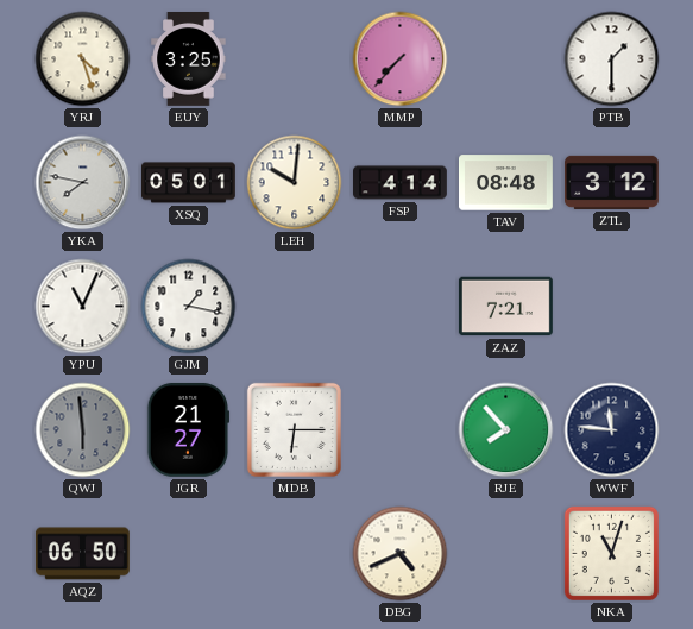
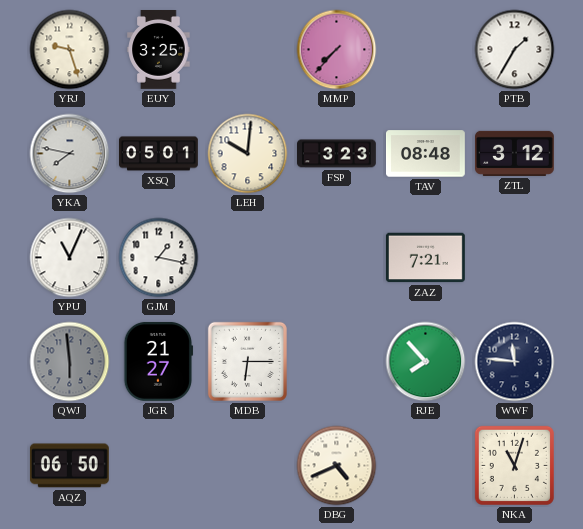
YRJ: 4:27 -> 9:27
PTB: 1:30 -> 1:35
FSP: 4:14 -> 3:23
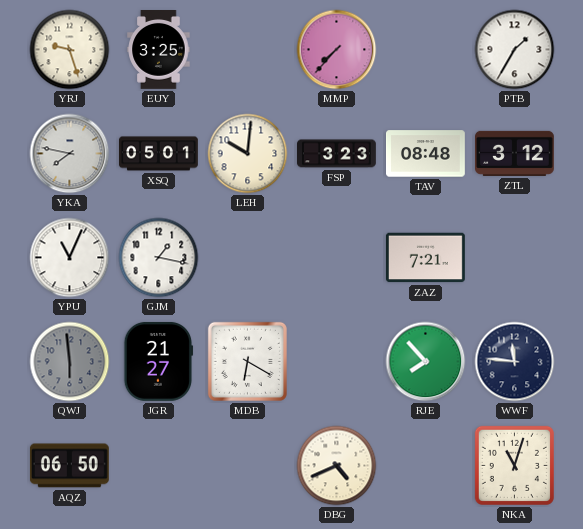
MDB: 6:15 -> 6:20
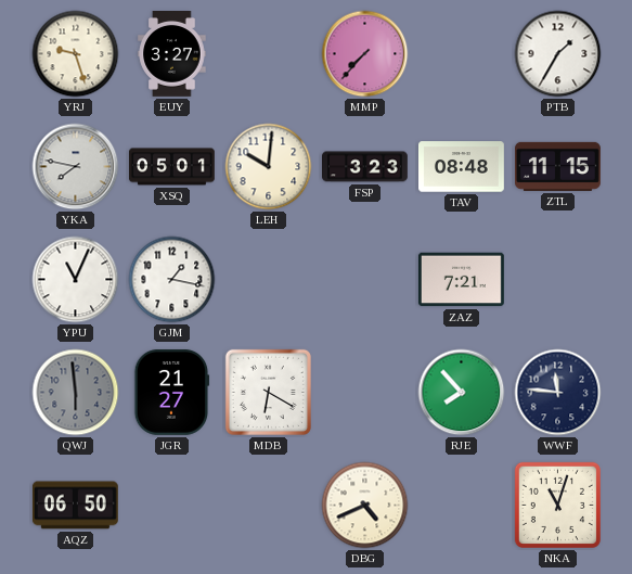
EUY: 3:25 -> 3:27
ZTL: 3:12 -> 11:15
